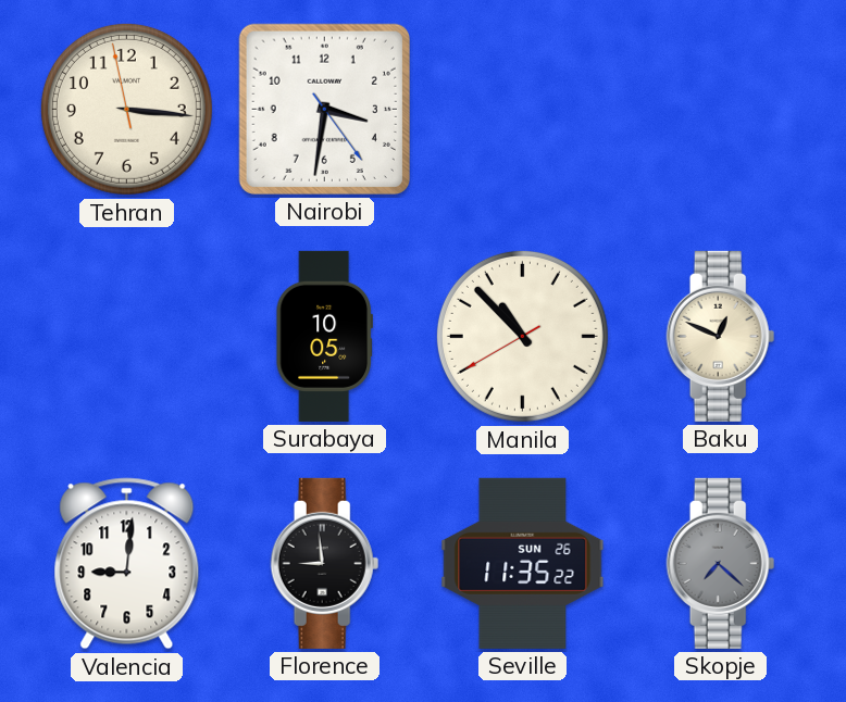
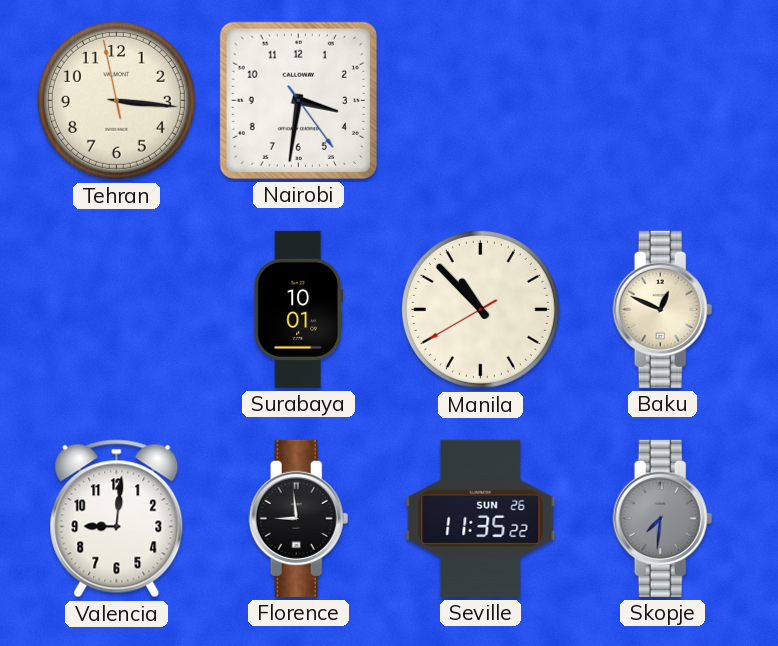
Surabaya: 10:05 -> 10:01
Skopje: 7:22 -> 7:31
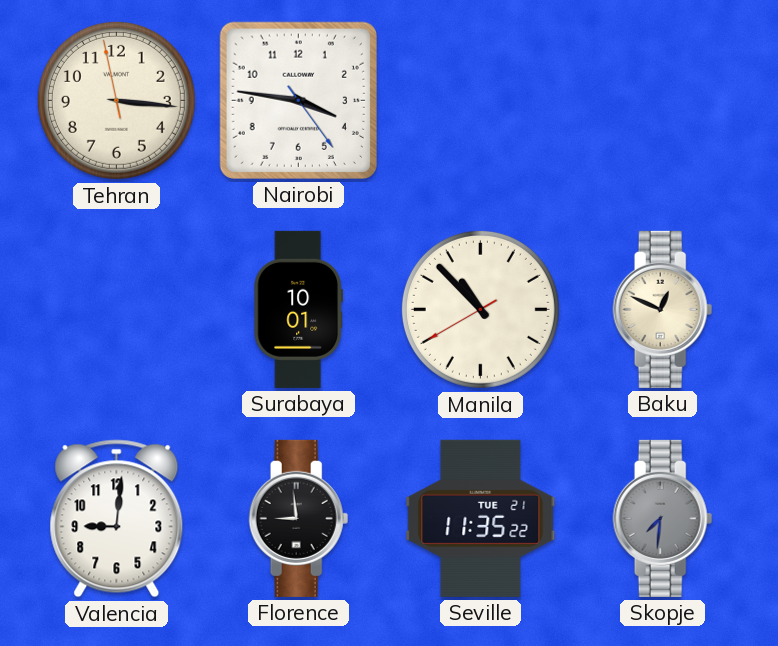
Nairobi: 3:31 -> 3:46
Seville date: SUN 26 -> TUE 21
